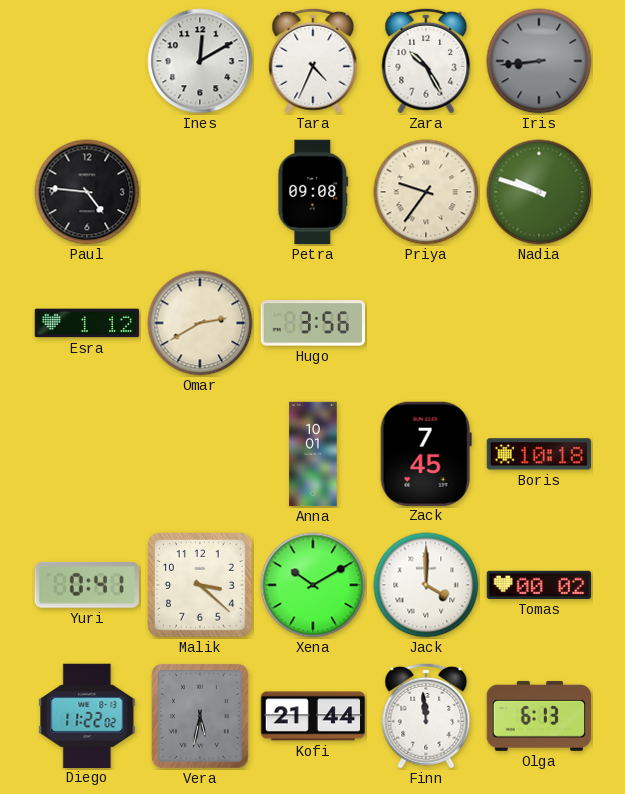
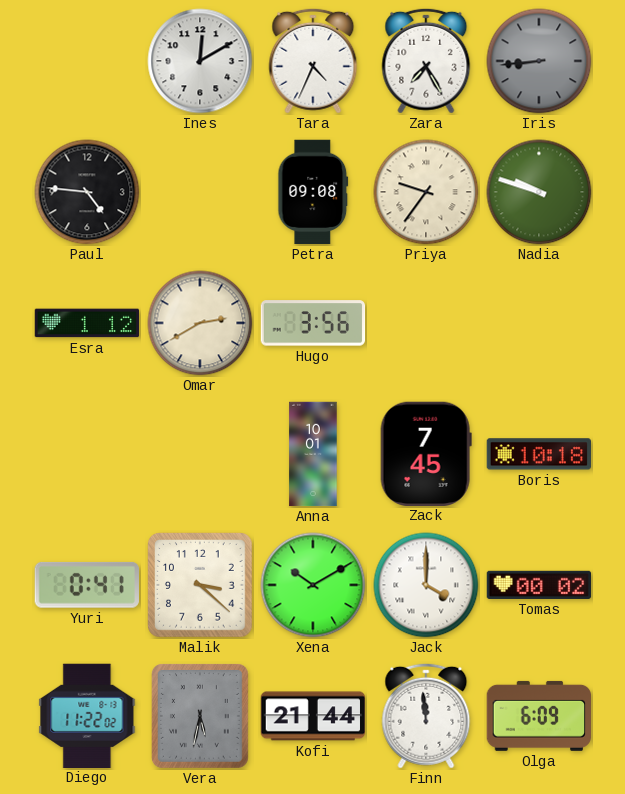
Zara: 10:25 -> 7:25
Olga: 6:13 -> 6:09
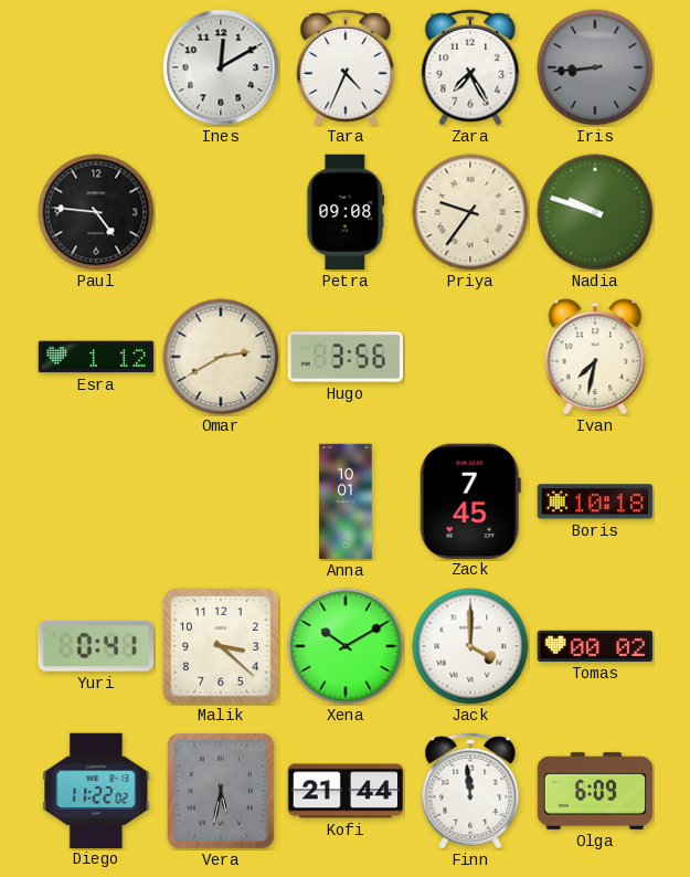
Ivan: none -> 7:32
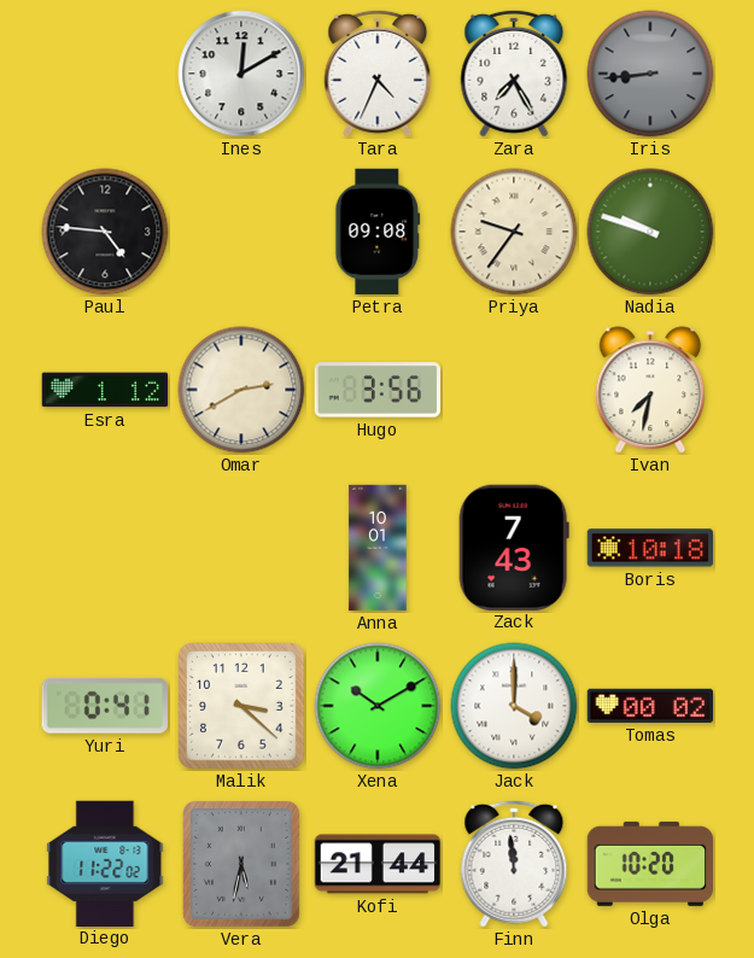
Zack: 7:45 -> 7:43
Olga: 6:09 -> 10:20
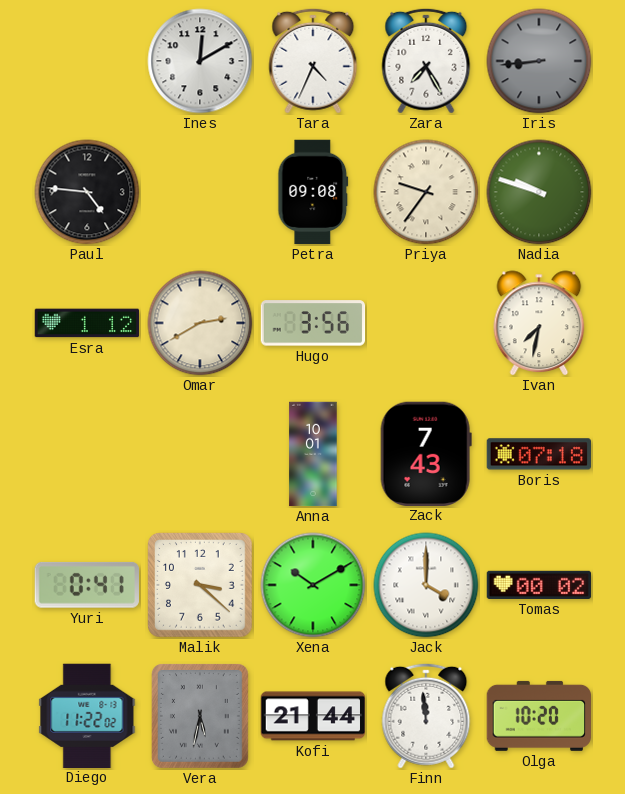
Boris: 10:18 -> 07:18
